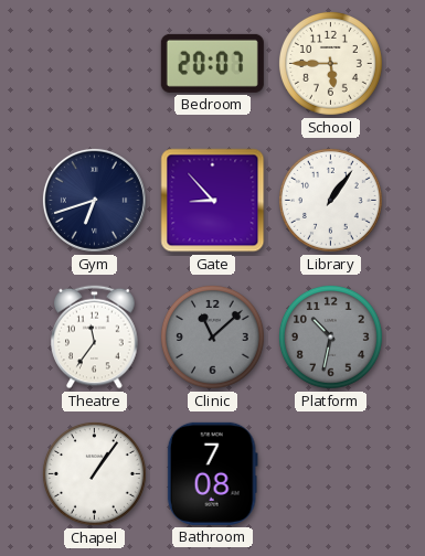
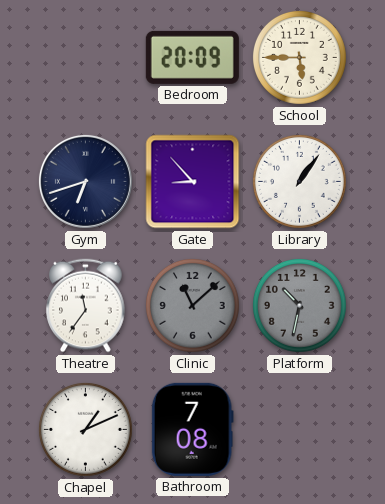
Bedroom: 20:07 -> 20:09
Chapel: 1:06 -> 1:11
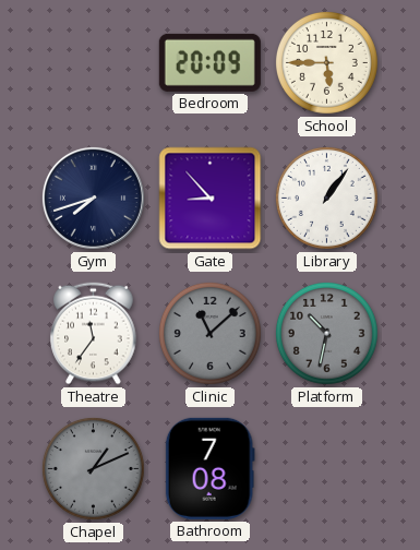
Gym: 6:42 -> 7:42
Chapel dial: white -> grey
